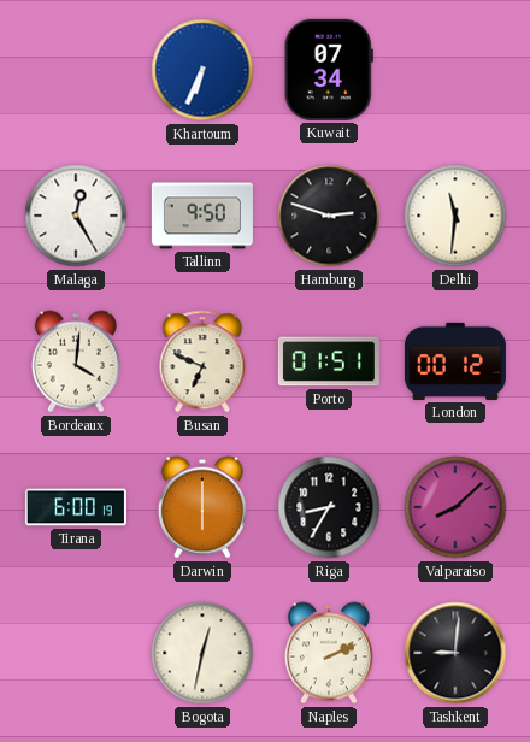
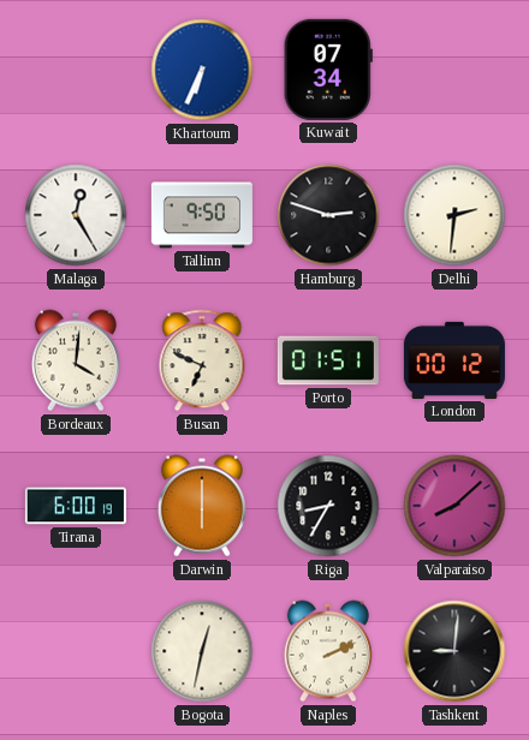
Delhi: 11:31 -> 2:31
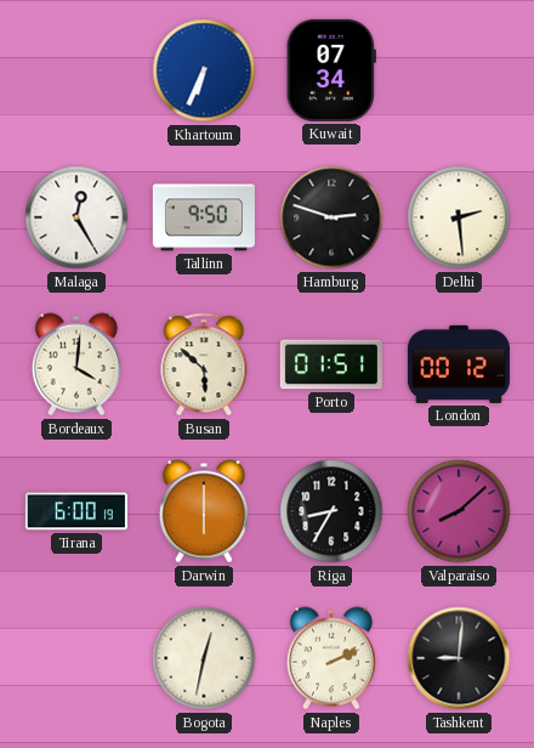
Delhi: 2:31 -> 2:29
Busan: 6:49 -> 5:52
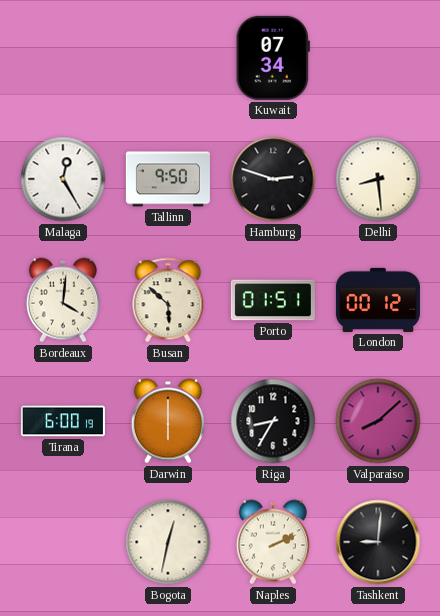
Khartoum: 6:34 -> none
Delhi: 2:29 -> 8:29
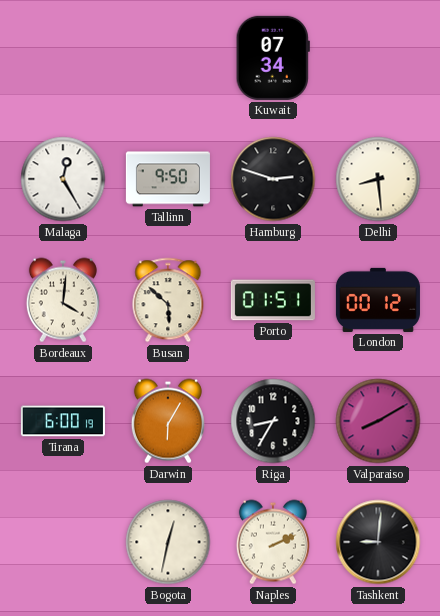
Darwin: 6:00 -> 6:05
Valparaiso: 8:08 -> 8:10
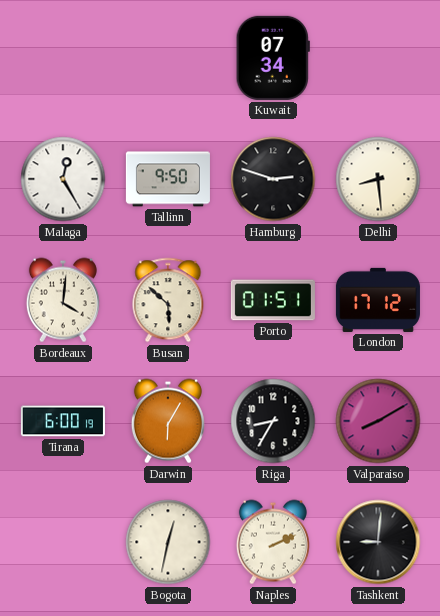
London: 00:12 -> 17:12
